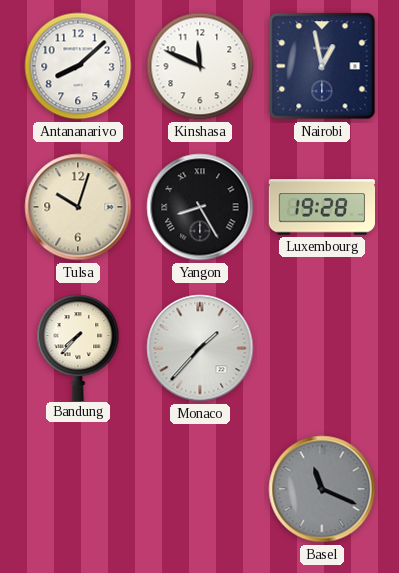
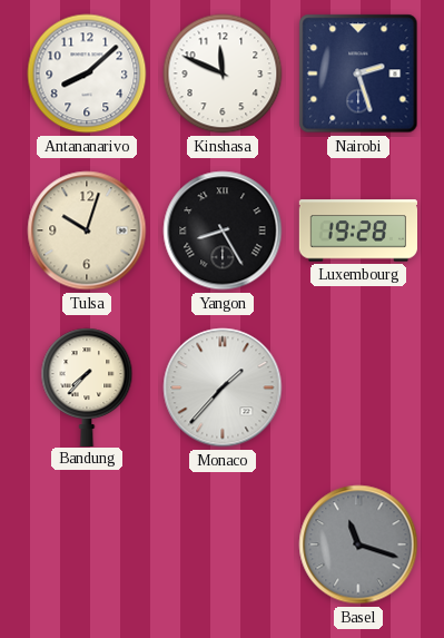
Nairobi: 12:58 -> 2:27
Basel: 11:19 -> 11:18
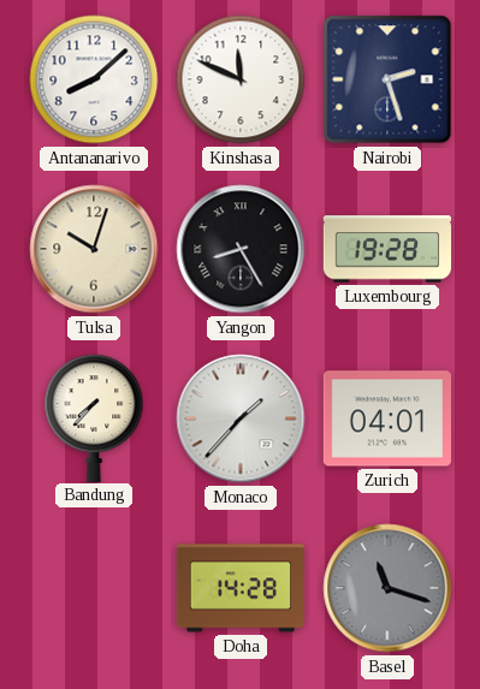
Zurich: none -> 04:01
Doha: none -> 14:28
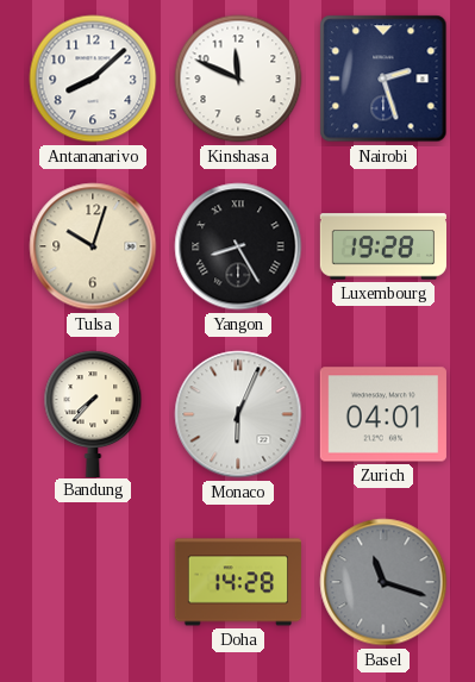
Monaco: 1:37 -> 6:04
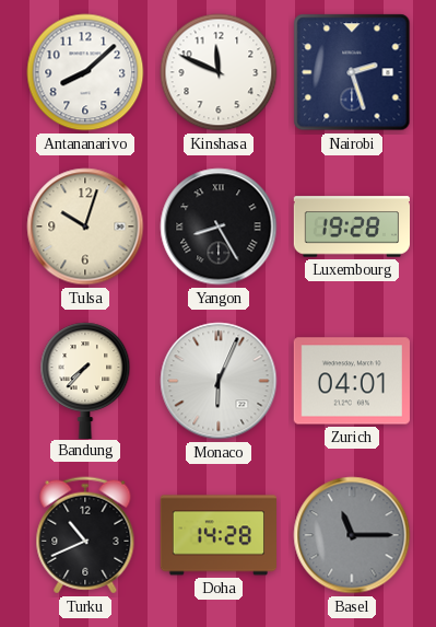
Turku: none -> 10:41
Basel: 11:18 -> 11:15
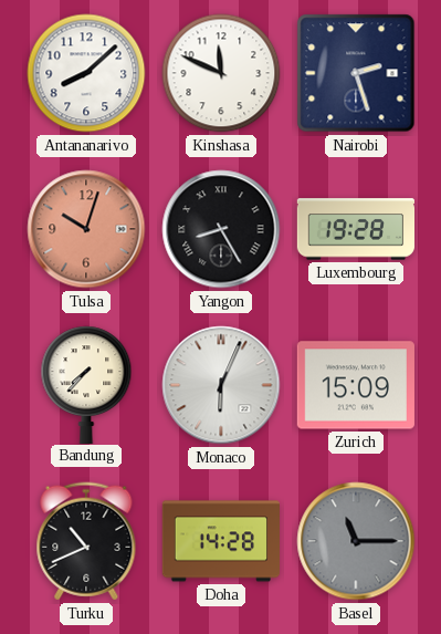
Tulsa dial: cream -> salmon
Zurich: 04:01 -> 15:09
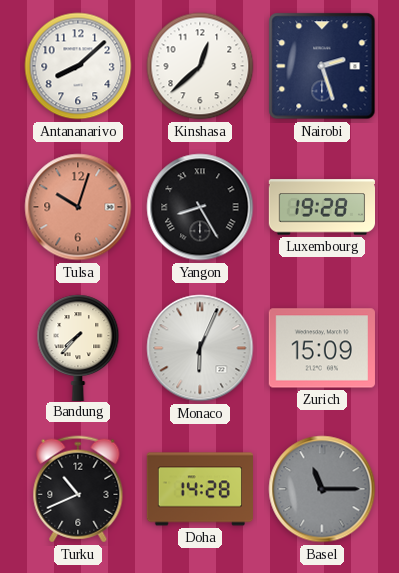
Kinshasa: 11:49 -> 12:38
